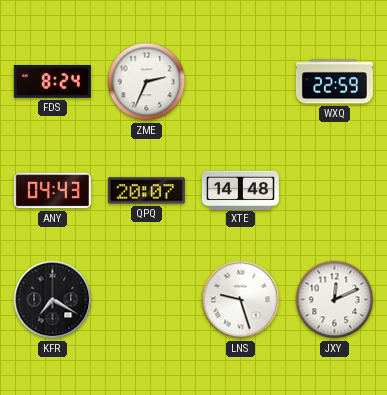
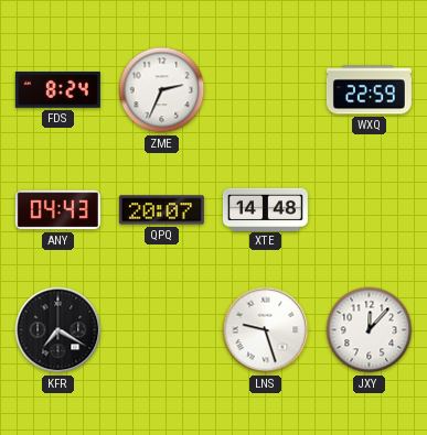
JXY: 12:11 -> 12:07
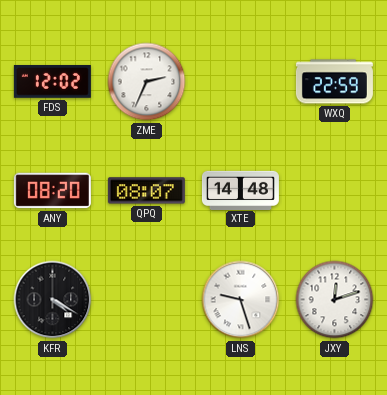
FDS: 8:24 -> 12:02
ANY: 04:43 -> 08:20
QPQ: 20:07 -> 08:07
KFR: 7:20 -> 4:20
JXY: 12:07 -> 12:12
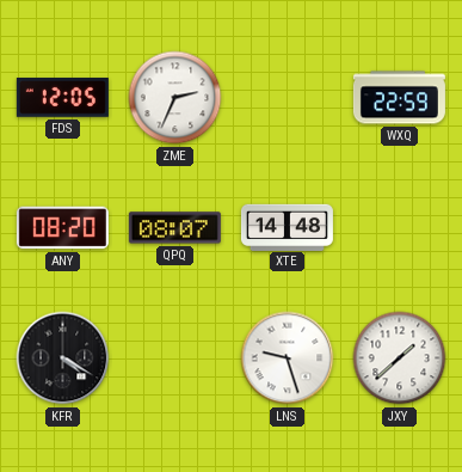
FDS: 12:02 -> 12:05
JXY: 12:12 -> 1:38
